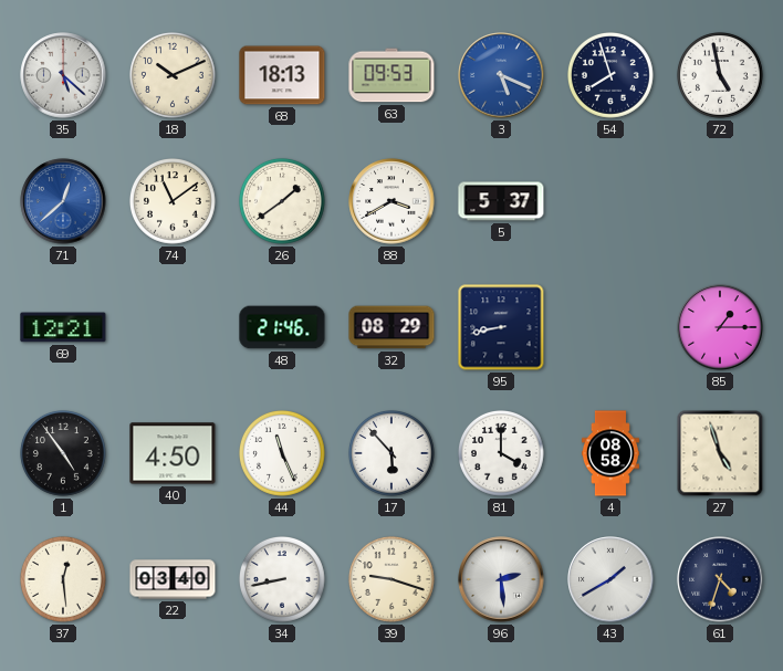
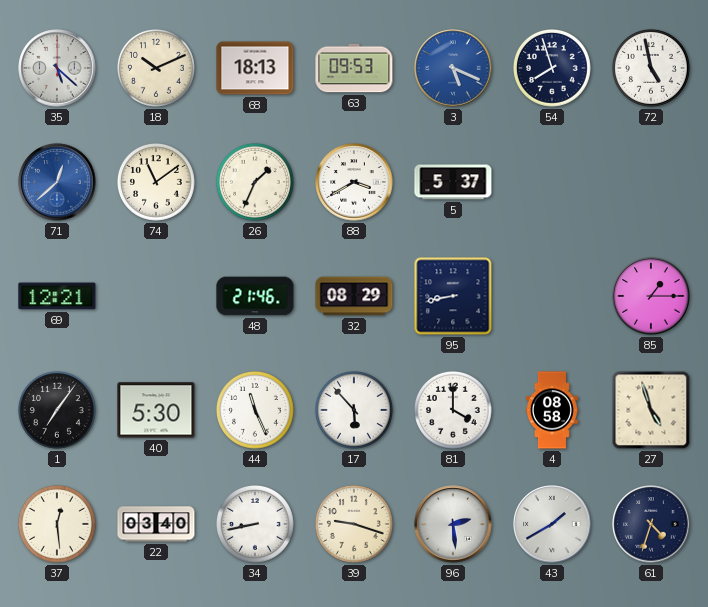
26: 1:39 -> 1:34
1: 4:54 -> 7:06
40: 4:50 -> 5:30
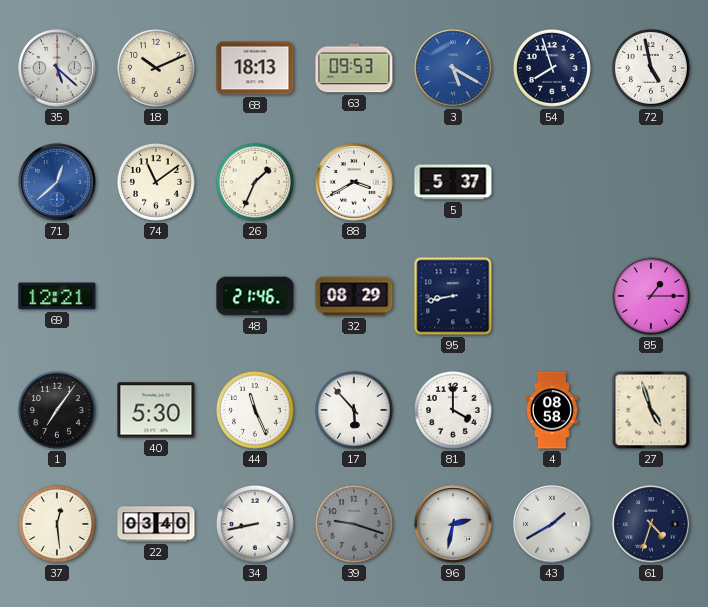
3: 5:19 -> 5:20
39 dial: cream -> grey
96: 2:29 -> 2:32
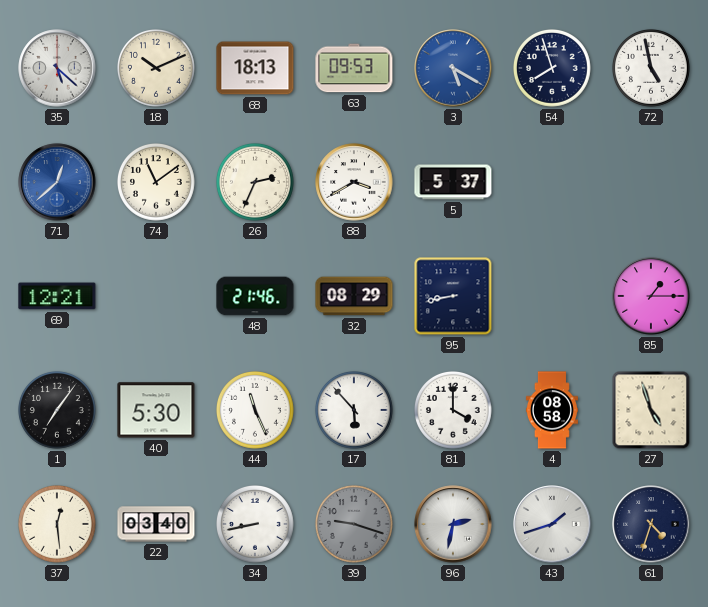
26: 1:34 -> 2:34
43: 1:40 -> 1:42
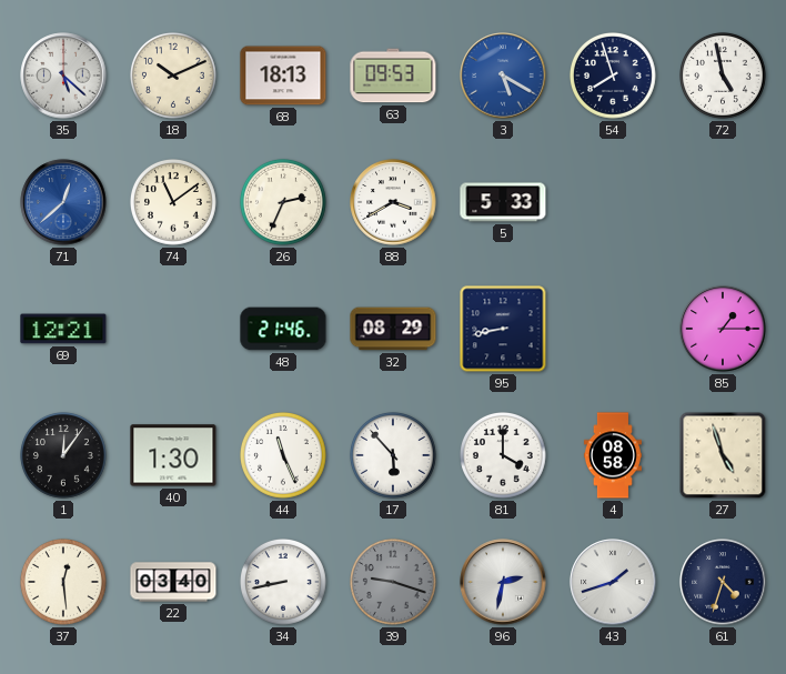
5: 5:37 -> 5:33
1: 7:06 -> 12:06
40: 5:30 -> 1:30
